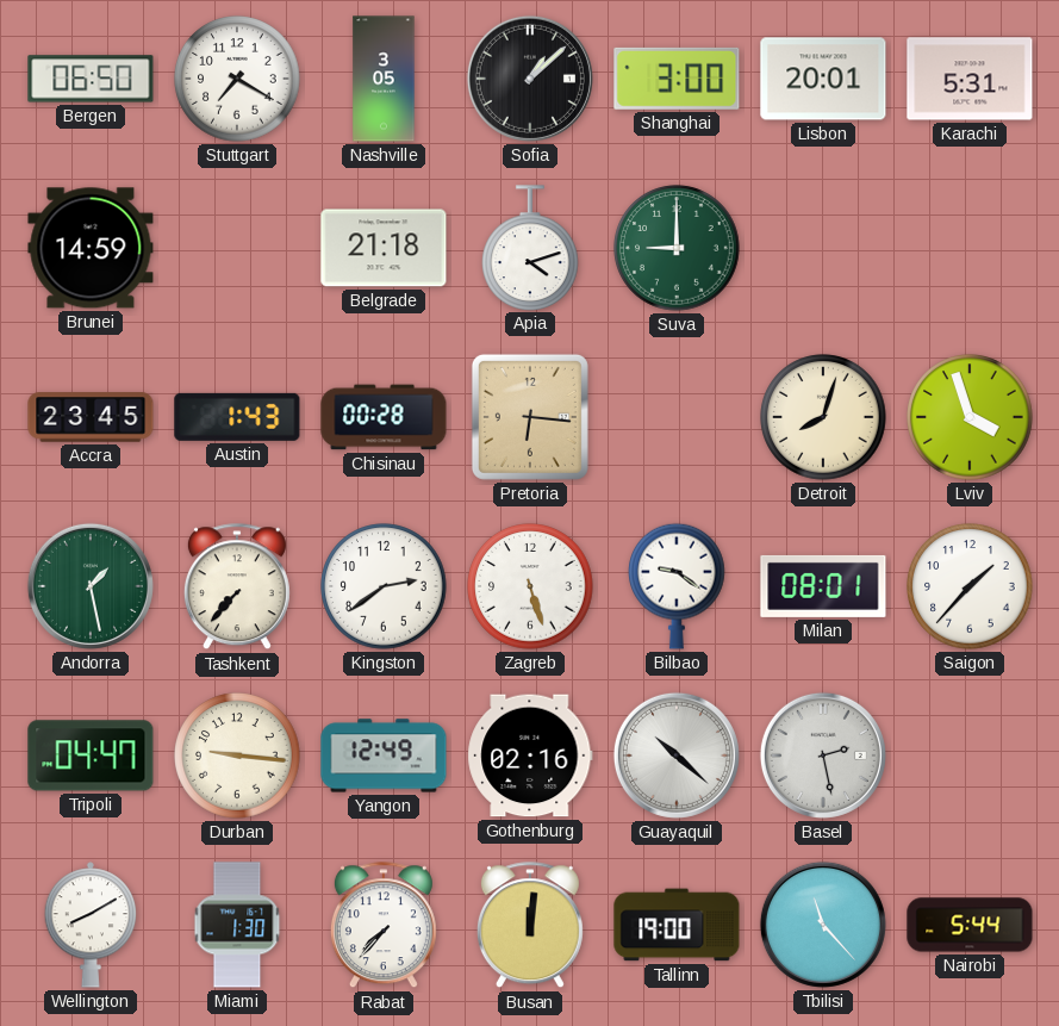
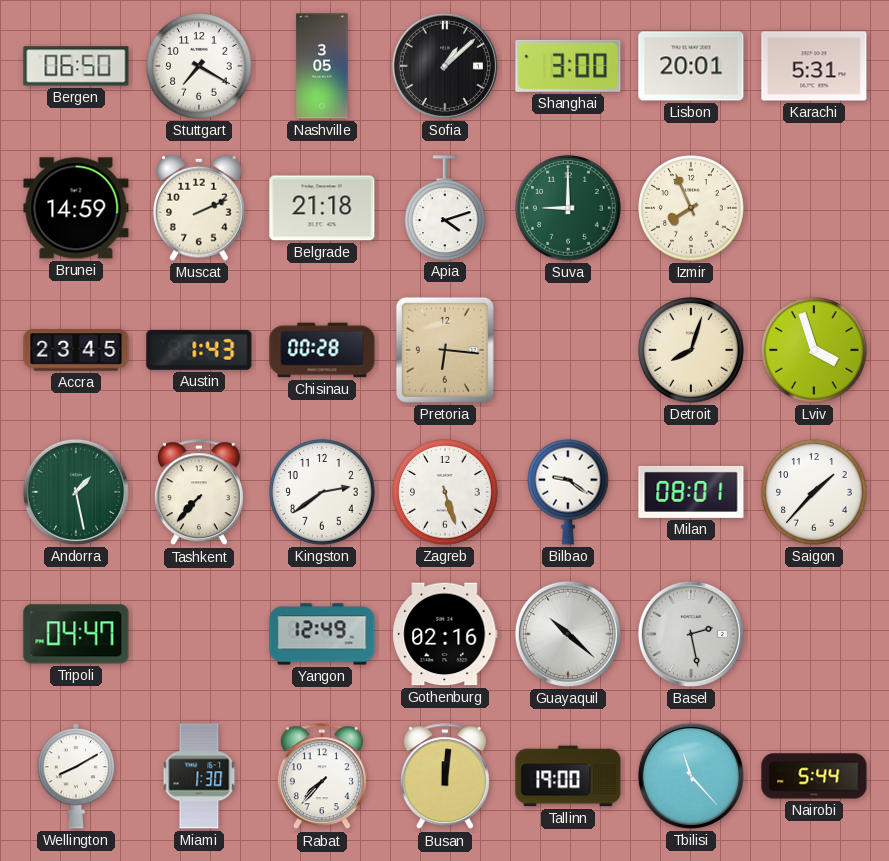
Muscat: none -> 2:11
Izmir: none -> 7:56
Durban: 9:16 -> none
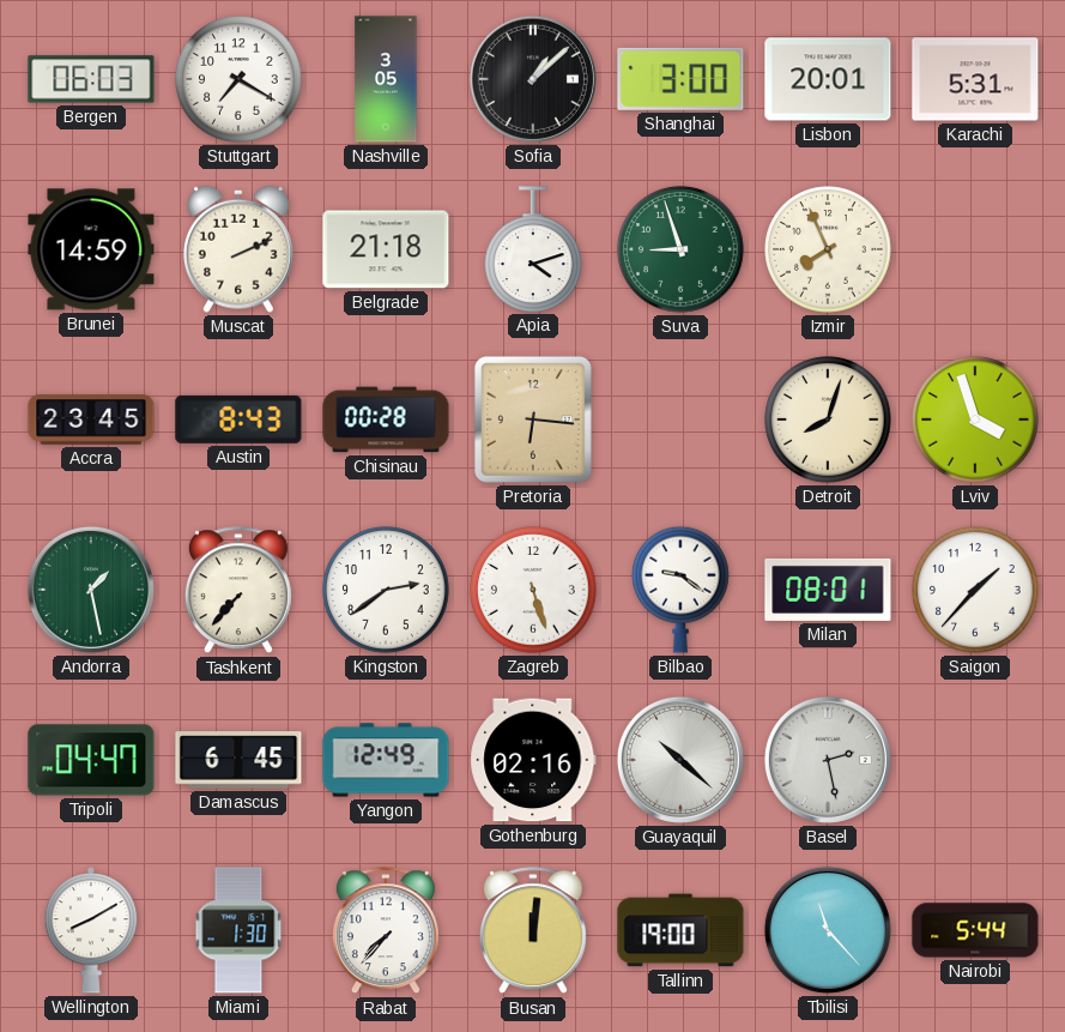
Bergen: 06:50 -> 06:03
Suva: 9:00 -> 8:57
Austin: 1:43 -> 8:43
Damascus: none -> 6:45
